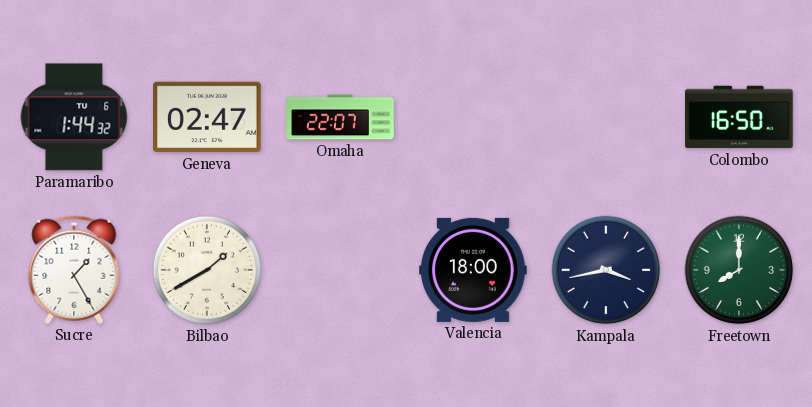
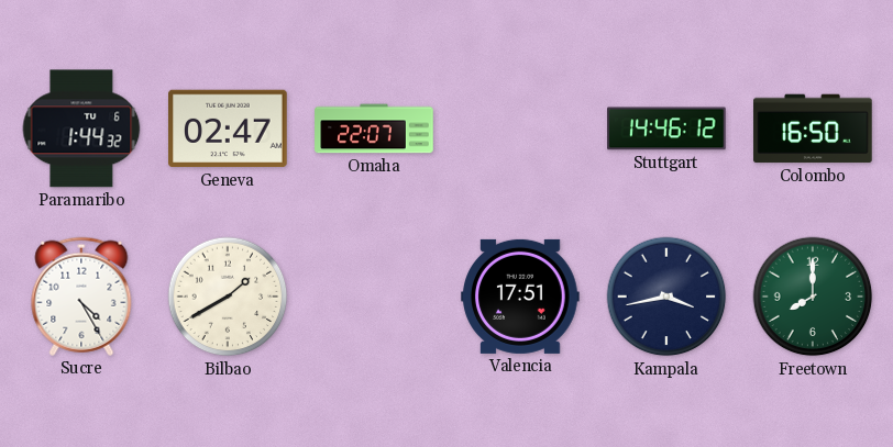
Stuttgart: none -> 14:46
Sucre: 1:25 -> 4:25
Valencia: 18:00 -> 17:51
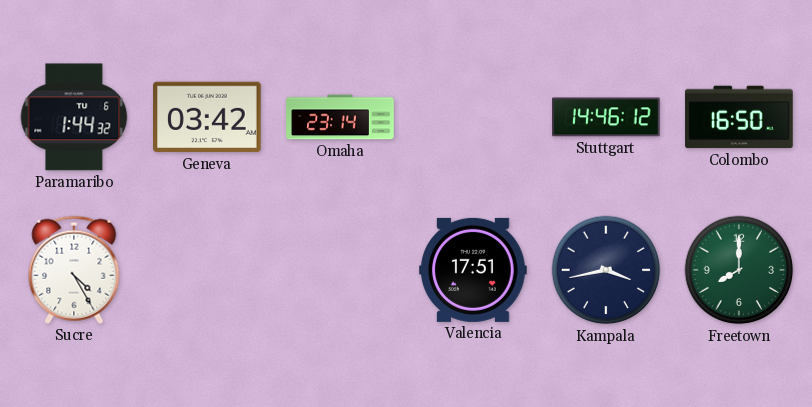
Geneva: 02:47 -> 03:42
Omaha: 22:07 -> 23:14
Bilbao: 1:40 -> none
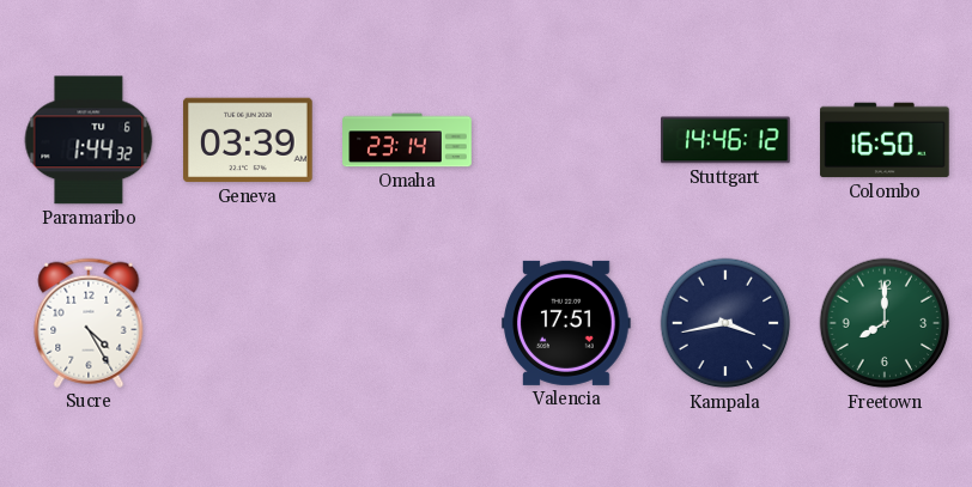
Geneva: 03:42 -> 03:39
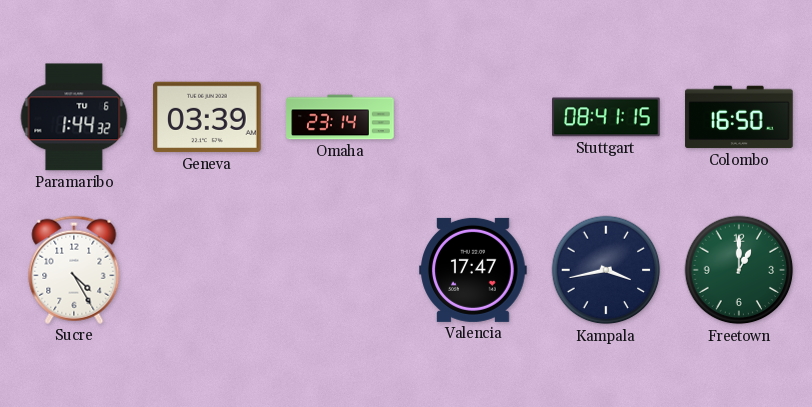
Stuttgart: 14:46 -> 08:41
Valencia: 17:51 -> 17:47
Freetown: 8:00 -> 1:00
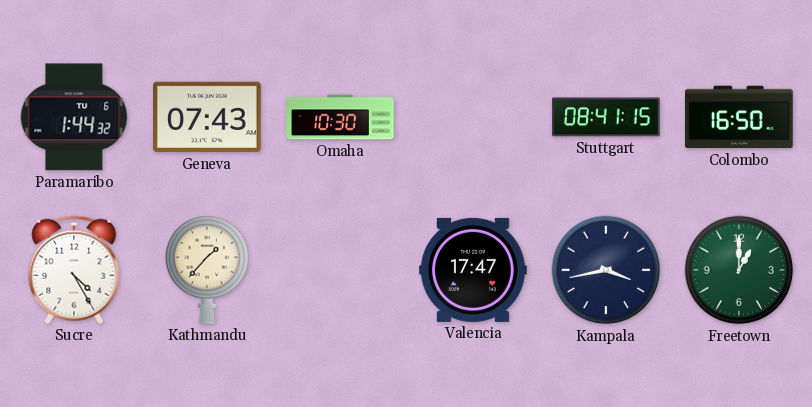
Geneva: 03:39 -> 07:43
Omaha: 23:14 -> 10:30
Kathmandu: none -> 1:37
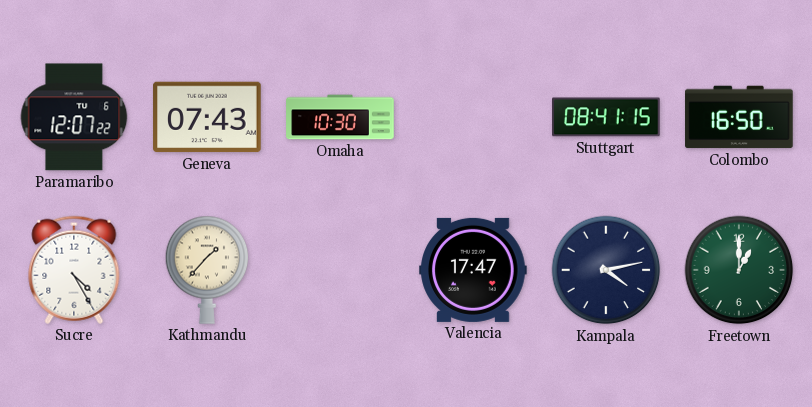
Paramaribo: 1:44 -> 12:07
Kampala: 3:43 -> 4:13
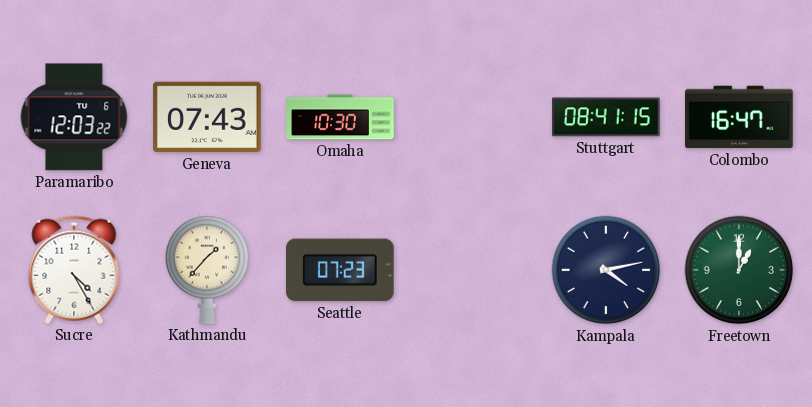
Paramaribo: 12:07 -> 12:03
Colombo: 16:50 -> 16:47
Seattle: none -> 07:23
Valencia: 17:47 -> none
